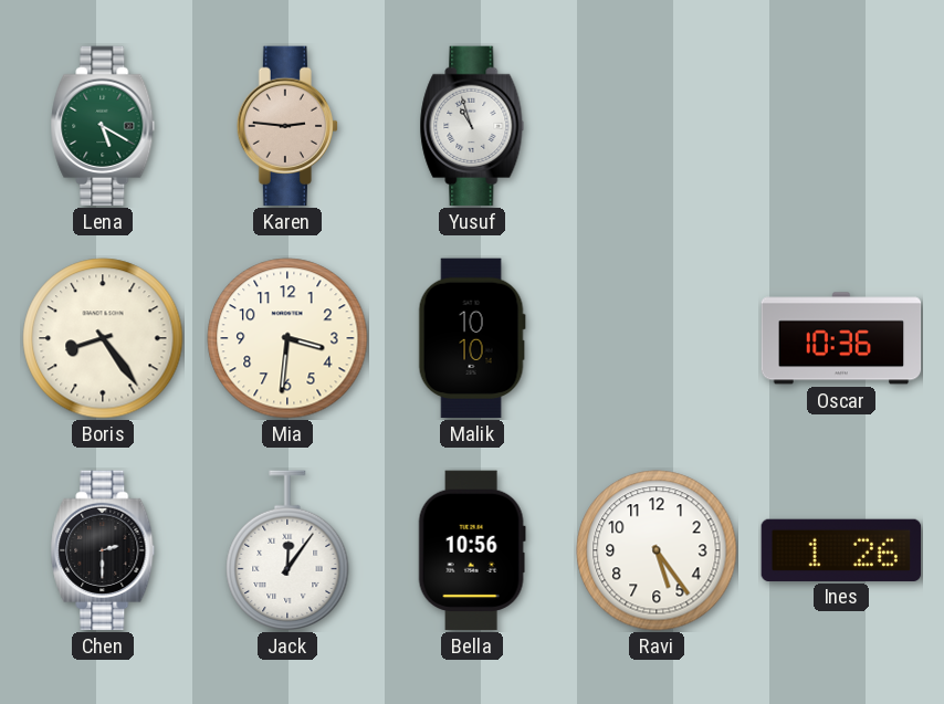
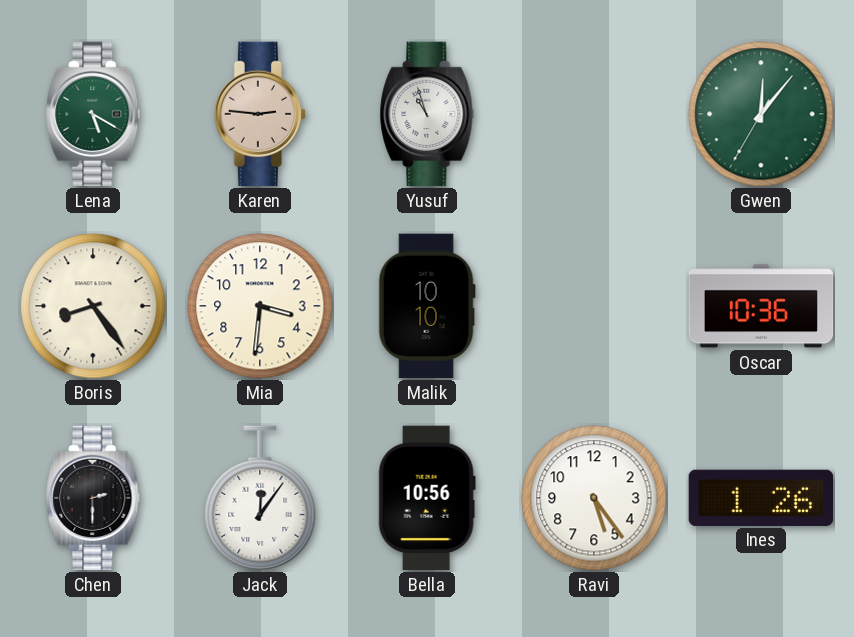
Gwen: none -> 12:06
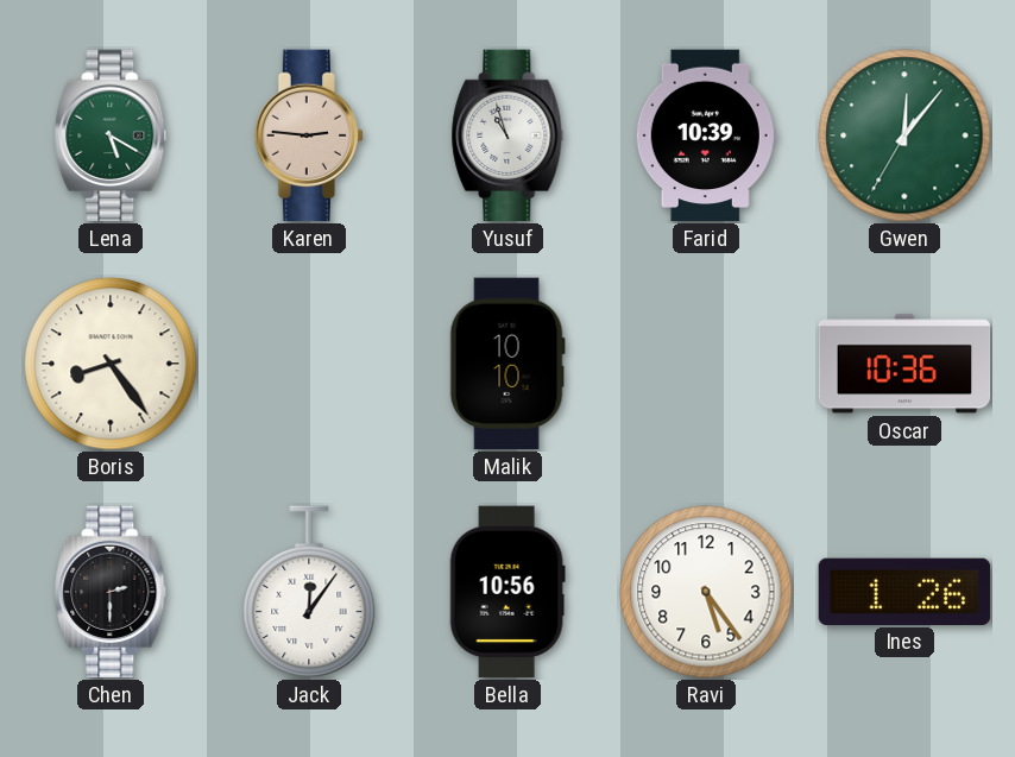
Farid: none -> 10:39
Mia: 3:31 -> none
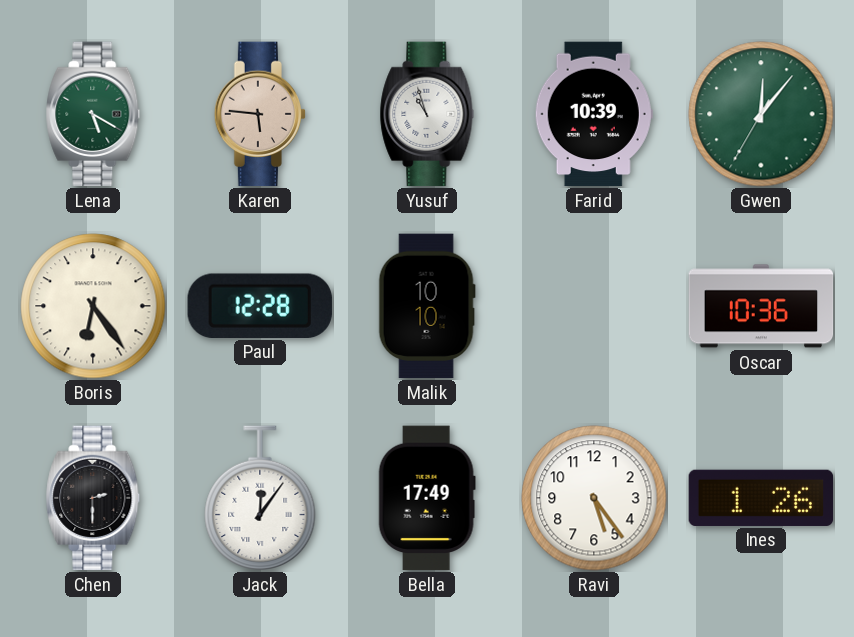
Karen: 2:46 -> 5:46
Boris: 8:24 -> 6:24
Paul: none -> 12:28
Bella: 10:56 -> 17:49
